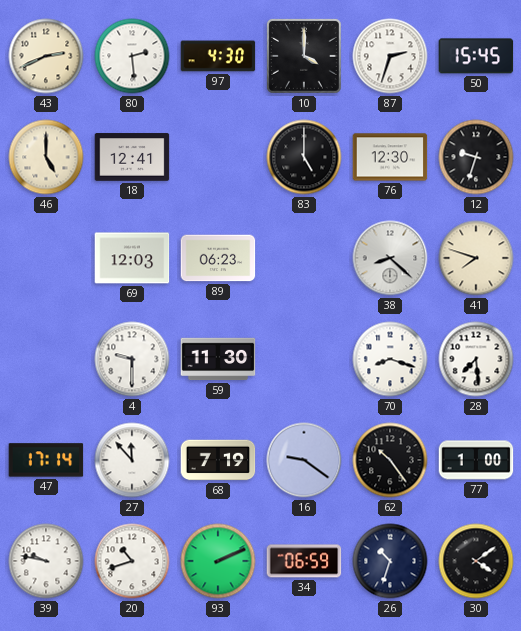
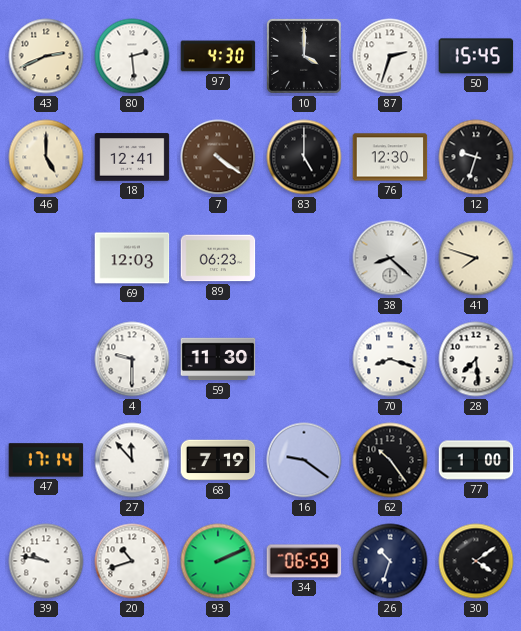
7: none -> 4:21
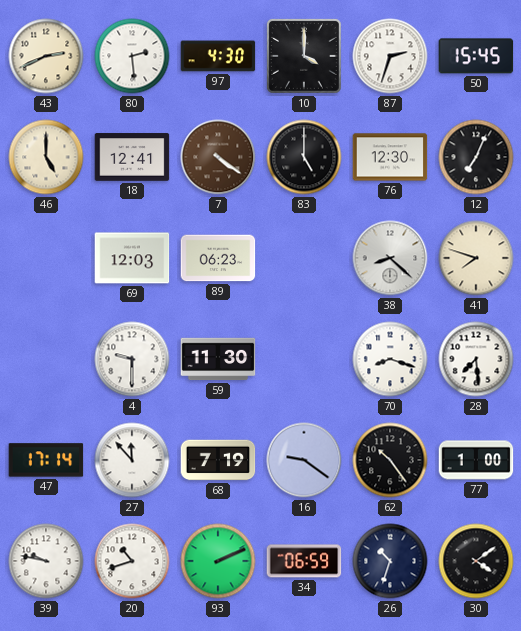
12: 9:33 -> 7:04
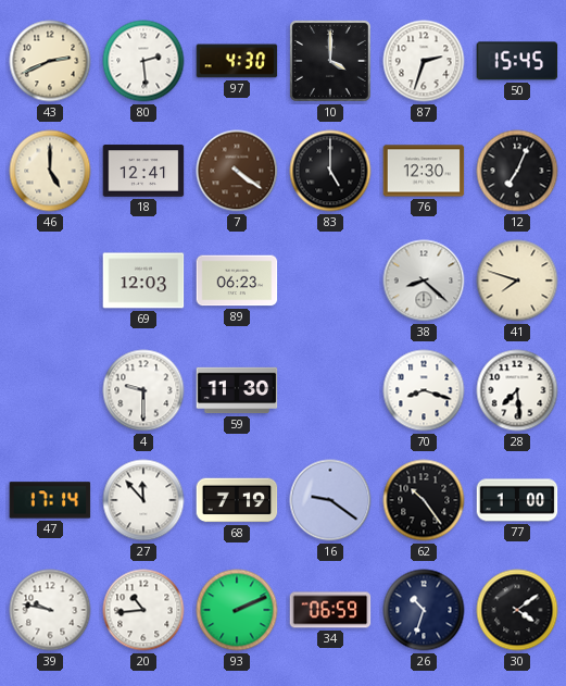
20: 10:42 -> 10:44
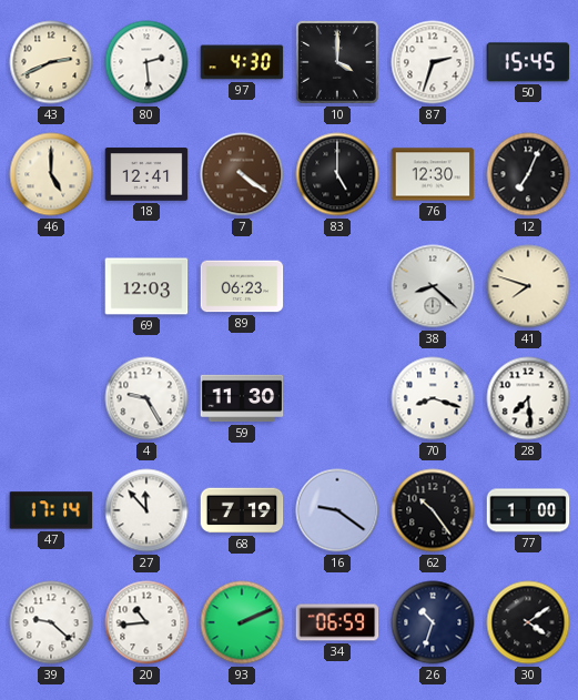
4: 9:30 -> 9:25
39: 9:47 -> 9:22
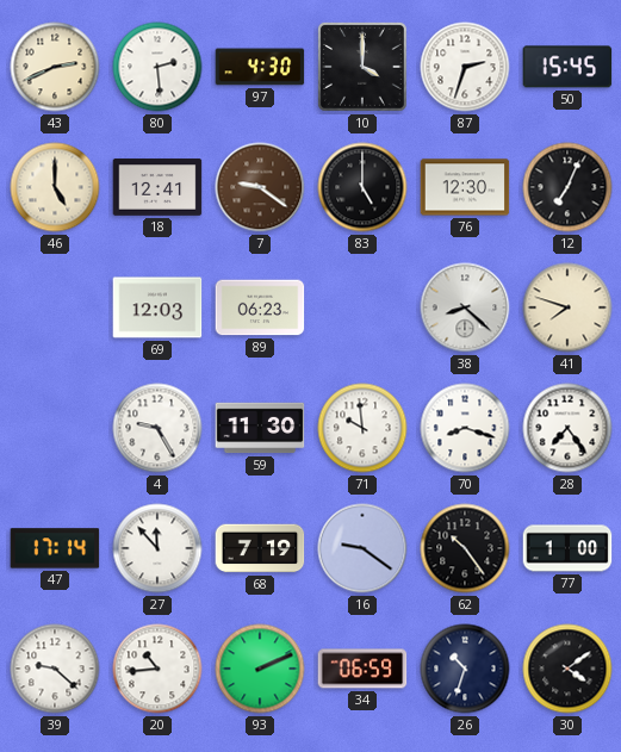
7: 4:21 -> 9:21
71: none -> 9:59
28: 7:29 -> 7:24
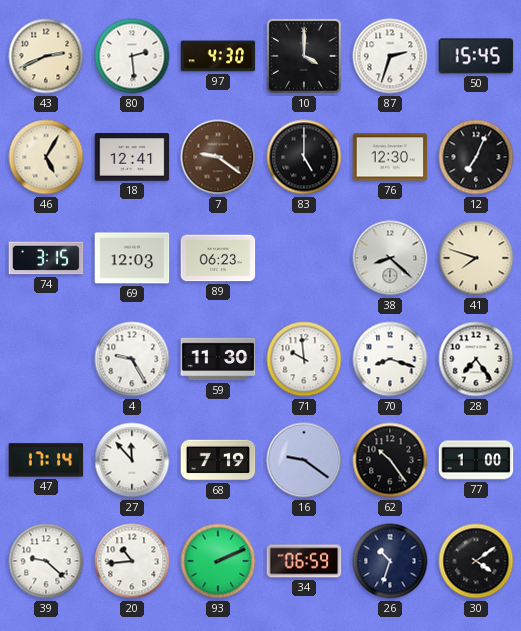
46: 5:00 -> 5:05
74: none -> 3:15
